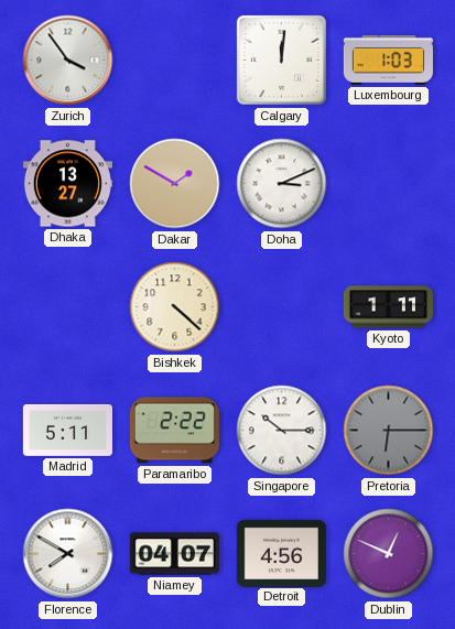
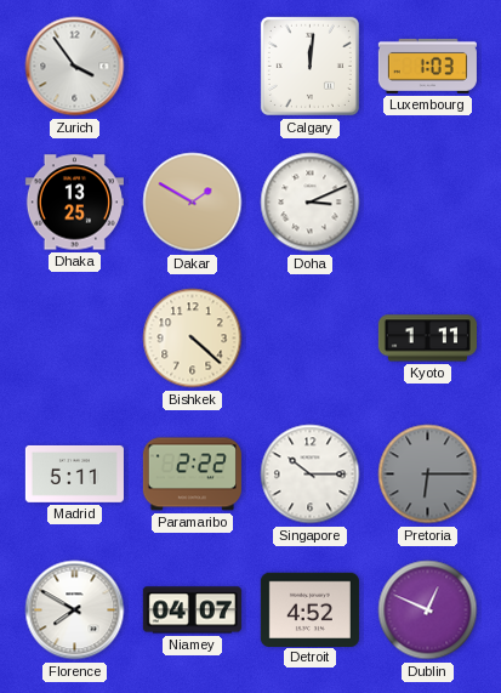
Dhaka: 13:27 -> 13:25
Detroit: 4:56 -> 4:52
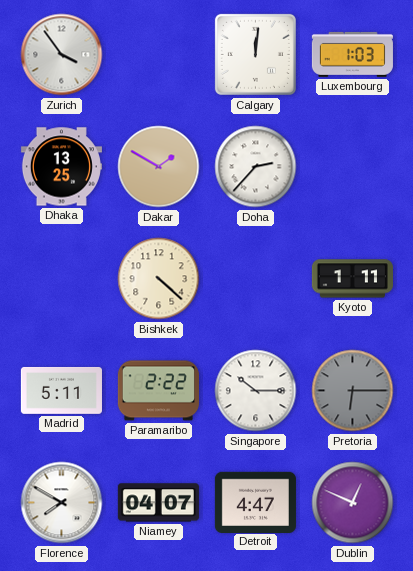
Doha: 3:11 -> 2:37
Detroit: 4:52 -> 4:47
